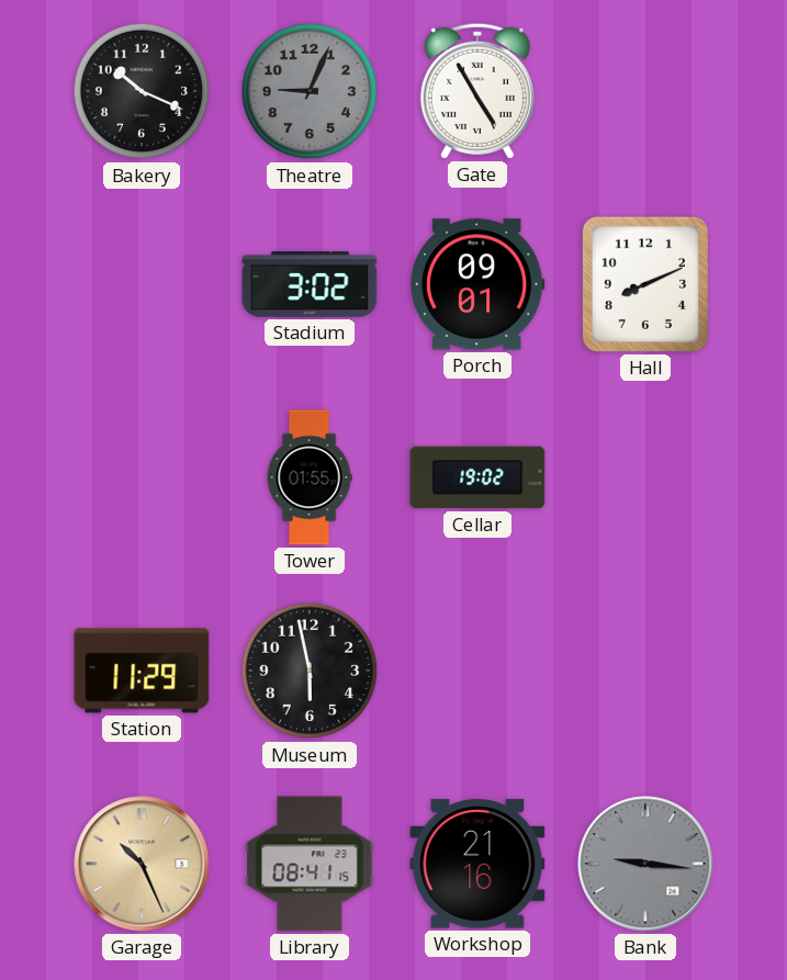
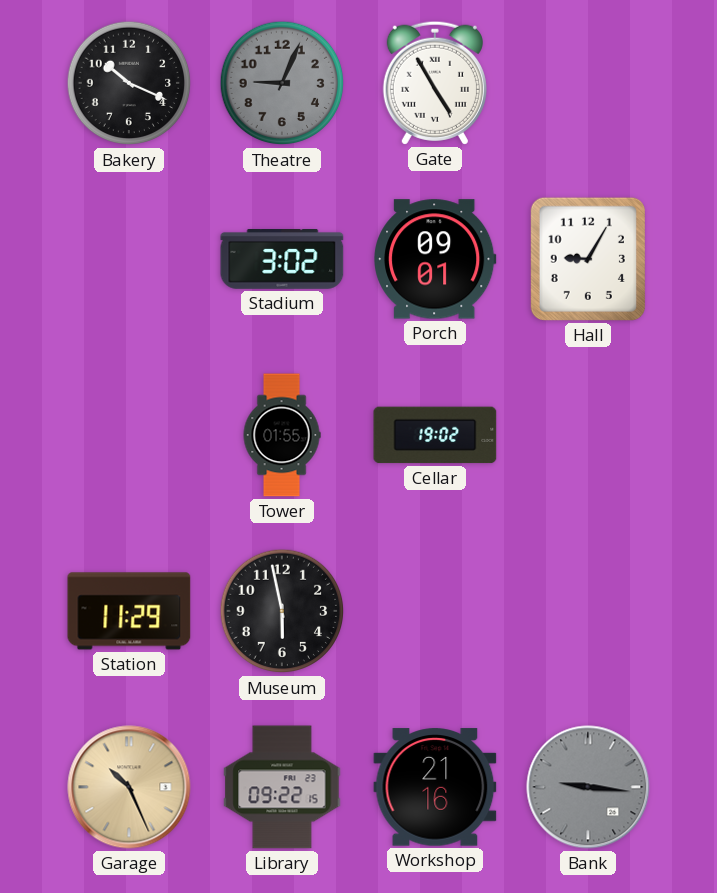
Hall: 8:11 -> 9:05
Library: 08:41 -> 09:22
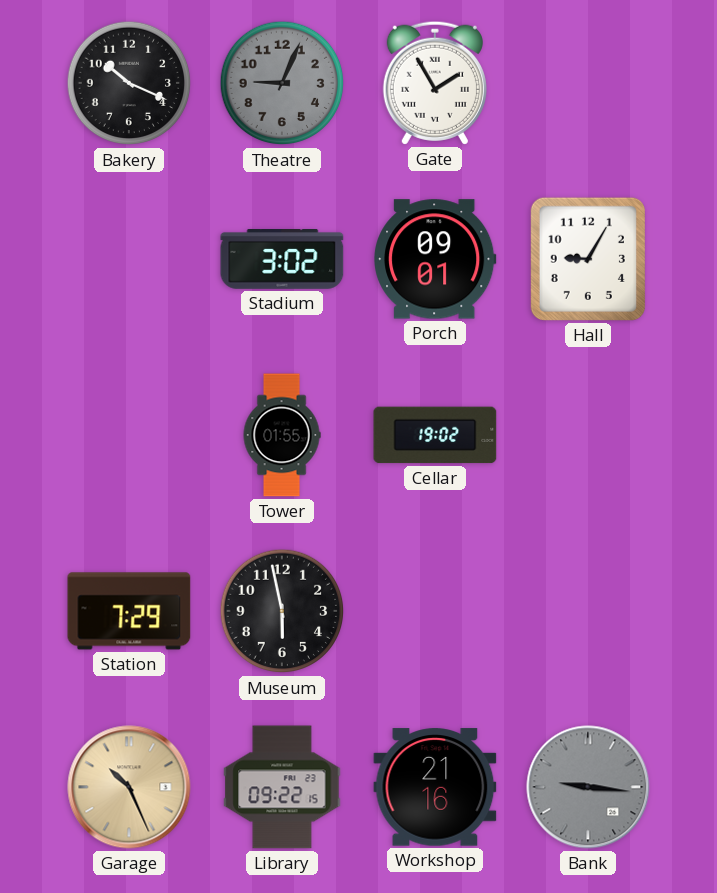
Gate: 4:55 -> 1:55
Station: 11:29 -> 7:29
